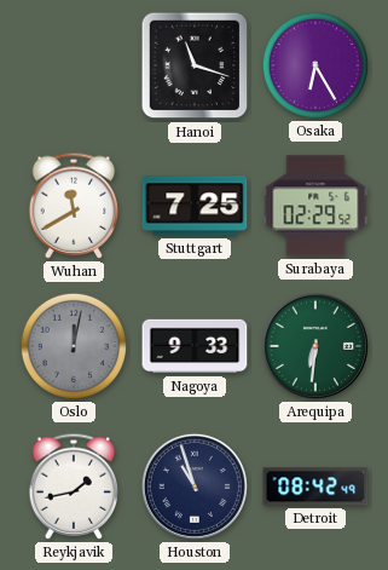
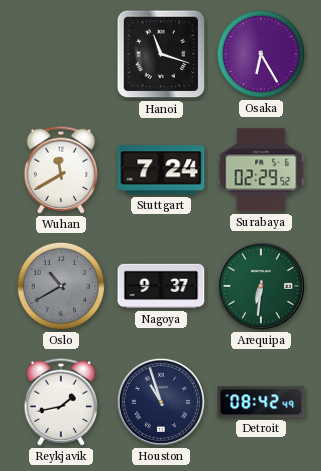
Stuttgart: 7:25 -> 7:24
Oslo: 12:02 -> 10:40
Nagoya: 9:33 -> 9:37
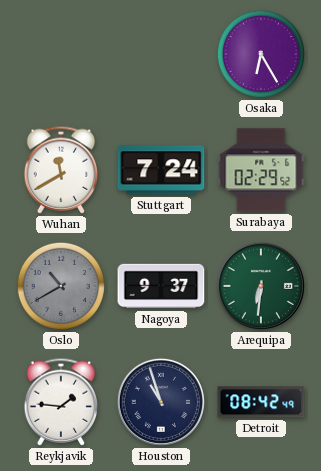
Hanoi: 11:18 -> none
Reykjavik: 1:43 -> 1:46
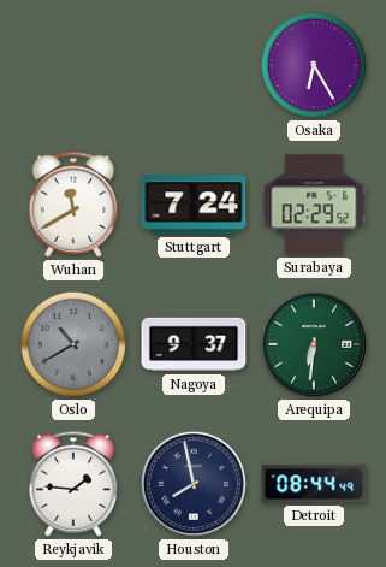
Houston: 10:57 -> 7:58
Detroit: 08:42 -> 08:44
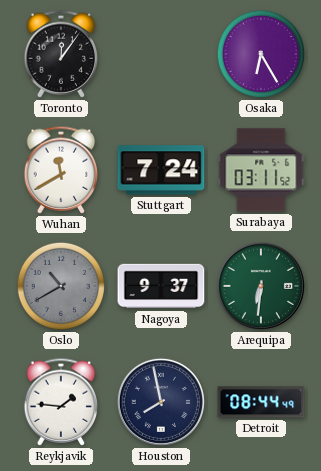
Toronto: none -> 12:06
Surabaya: 02:29 -> 03:11
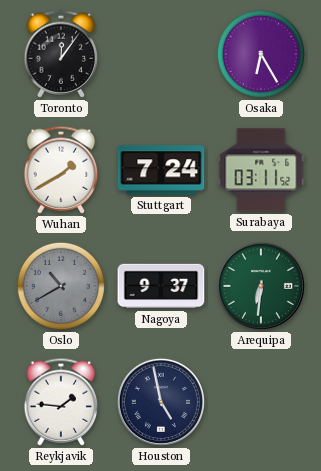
Wuhan: 11:40 -> 1:40
Houston: 7:58 -> 4:58
Detroit: 08:44 -> none
